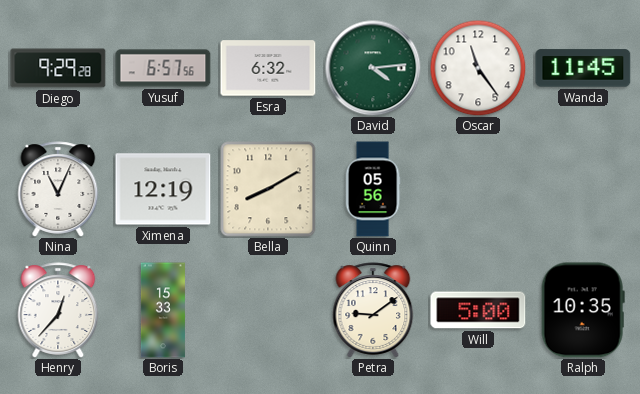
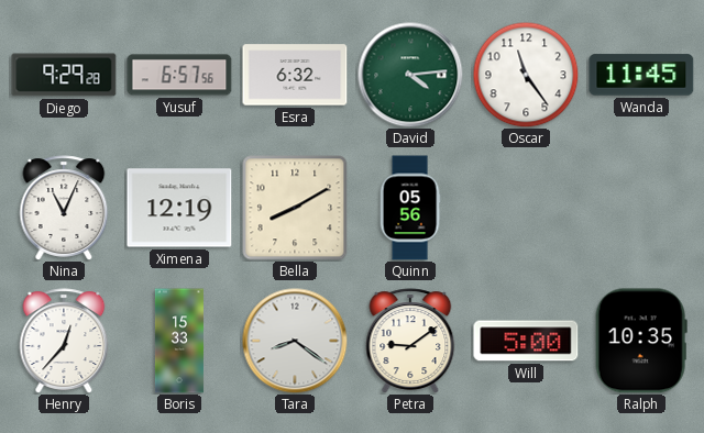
Tara: none -> 8:21
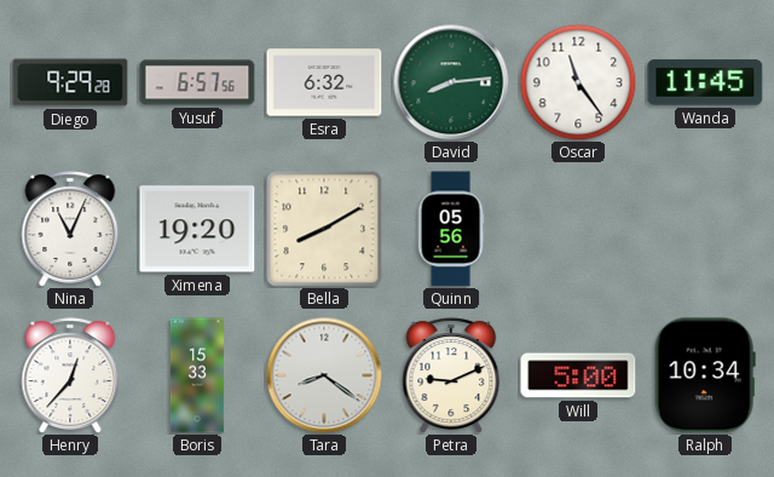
David: 4:14 -> 8:14
Ximena: 12:19 -> 19:20
Petra: 9:09 -> 9:11
Ralph: 10:35 -> 10:34
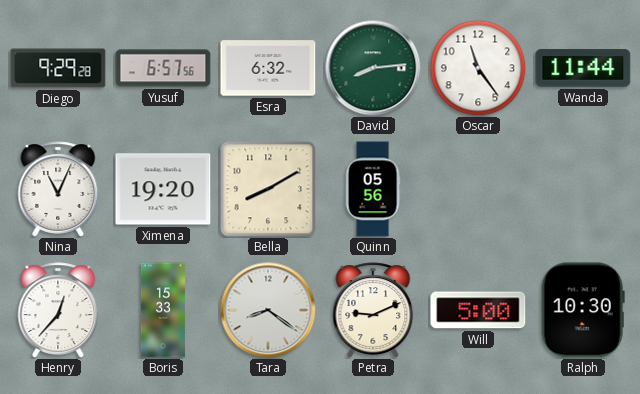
Wanda: 11:45 -> 11:44
Ralph: 10:34 -> 10:30
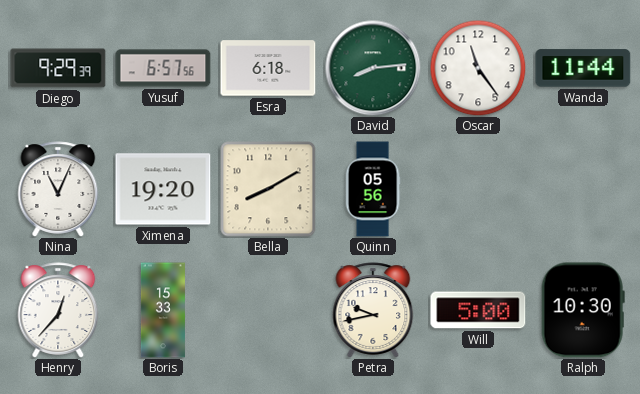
Diego: 9:29:28 -> 9:29:39
Esra: 6:32 -> 6:18
Tara: 8:21 -> none
Petra: 9:11 -> 9:43
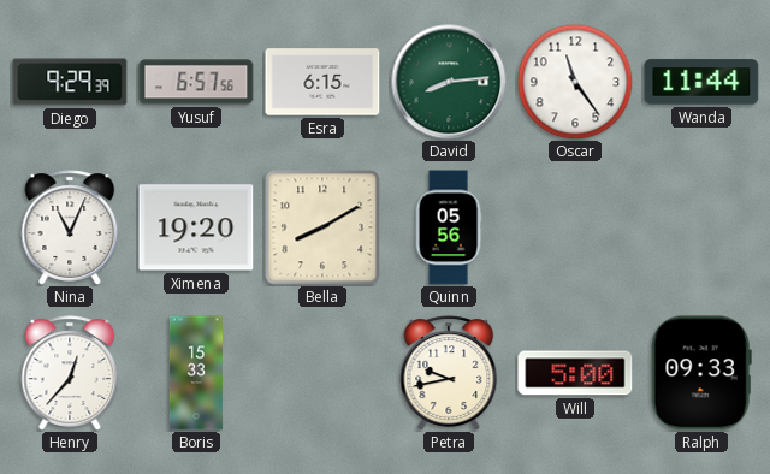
Esra: 6:18 -> 6:15
Ralph: 10:30 -> 09:33
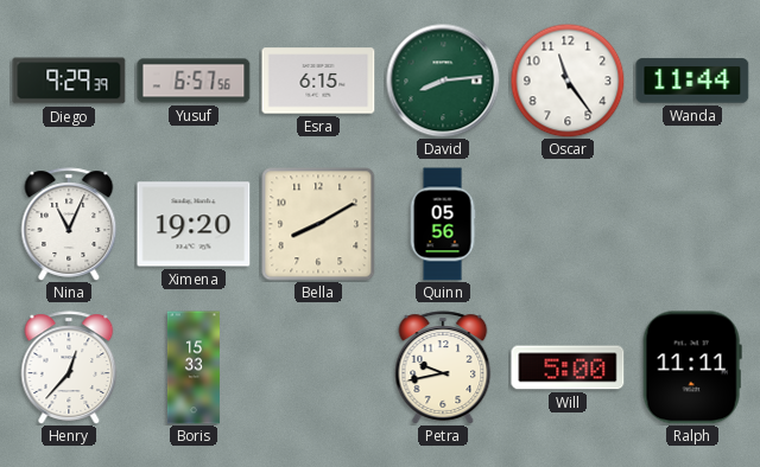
Ralph: 09:33 -> 11:11
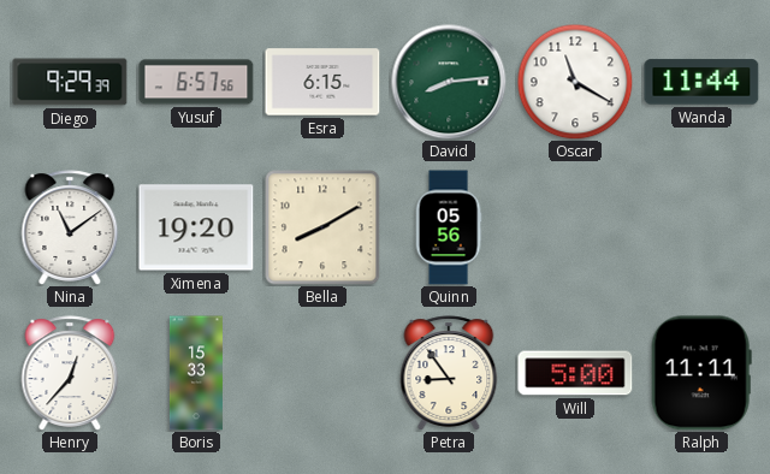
Oscar: 11:24 -> 11:20
Nina: 11:04 -> 11:09
Petra: 9:43 -> 8:54
